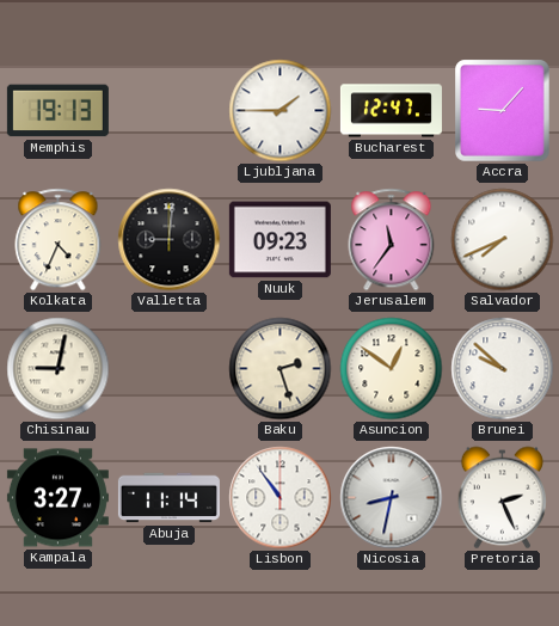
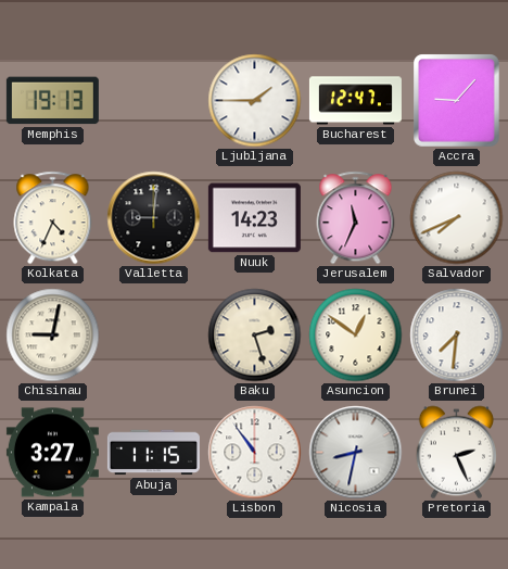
Nuuk: 09:23 -> 14:23
Jerusalem: 11:36 -> 11:34
Brunei: 9:52 -> 7:31
Abuja: 11:14 -> 11:15
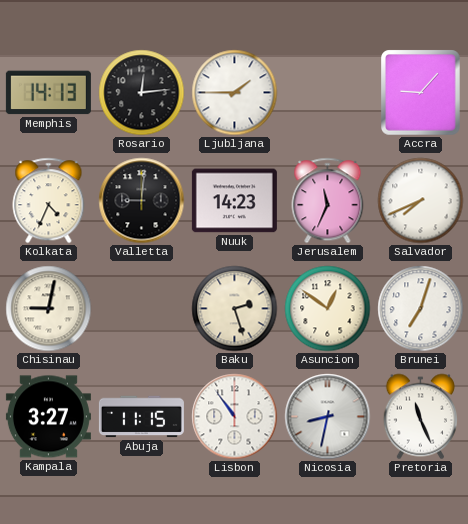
Memphis: 19:13 -> 14:13
Rosario: none -> 12:14
Bucharest: 12:47 -> none
Brunei: 7:31 -> 7:03
Pretoria: 2:26 -> 11:26
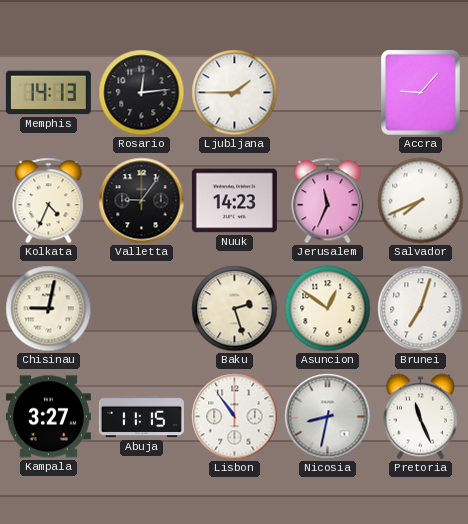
Valletta: 9:01 -> 9:06
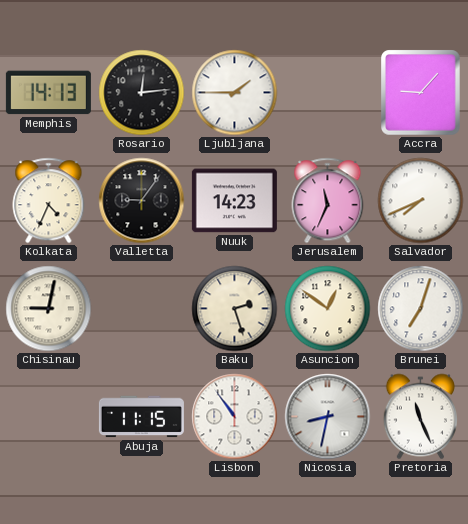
Kampala: 3:27 -> none
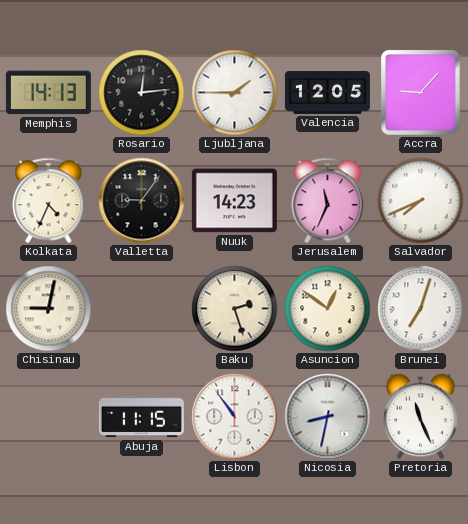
Valencia: none -> 12:05
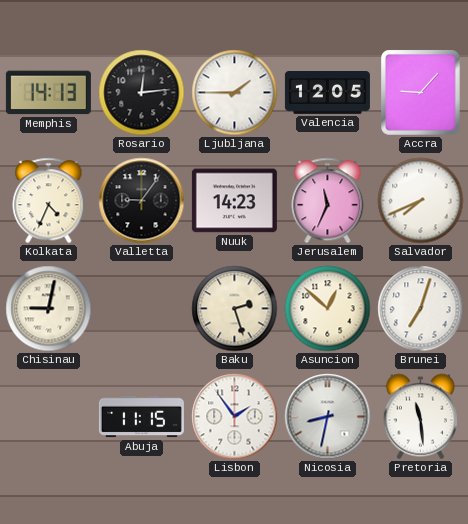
Asuncion: 12:51 -> 12:52
Lisbon: 10:54 -> 1:54
Pretoria: 11:26 -> 11:29
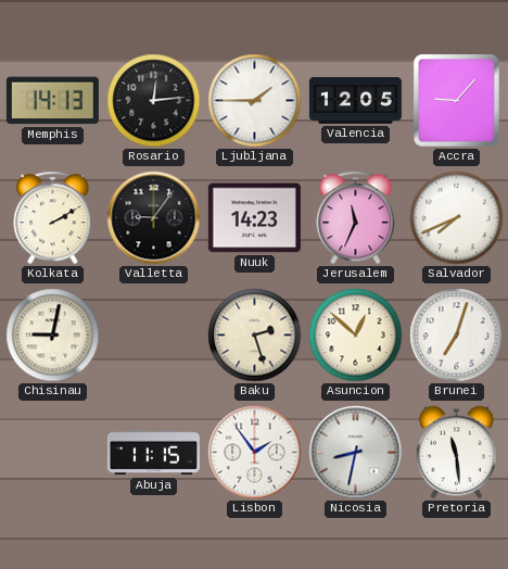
Kolkata: 4:34 -> 2:10
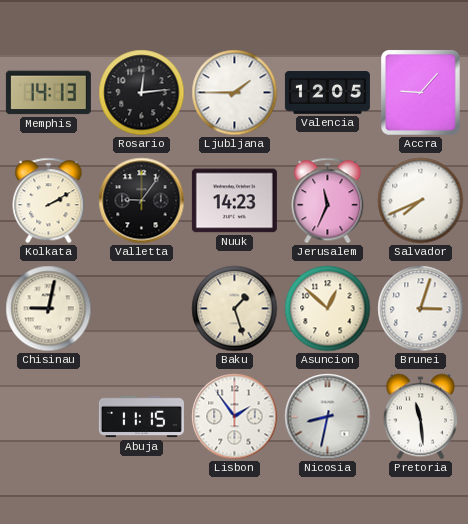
Baku: 2:27 -> 1:27
Brunei: 7:03 -> 3:03
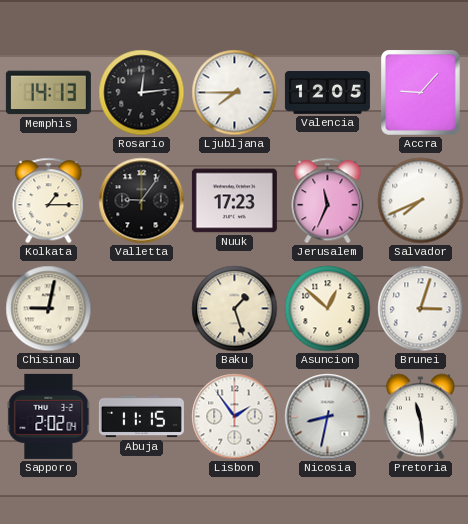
Ljubljana: 1:45 -> 7:45
Kolkata: 2:10 -> 1:15
Nuuk: 14:23 -> 17:23
Sapporo: none -> 2:02
